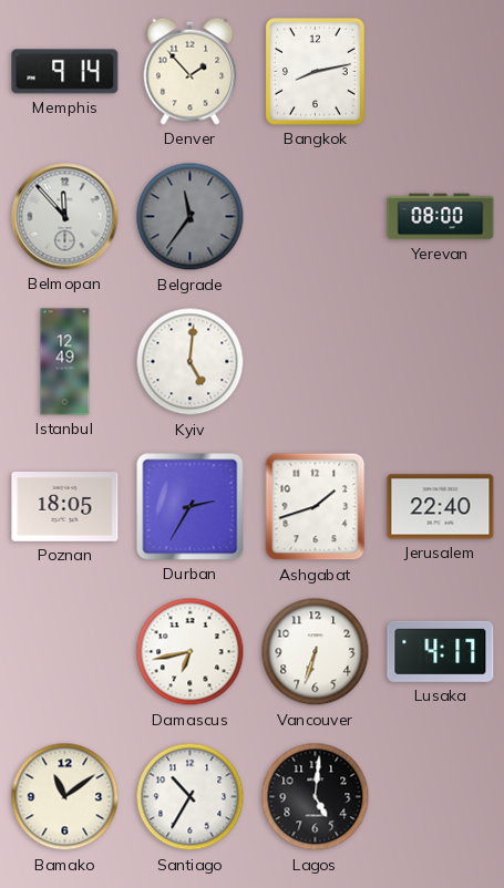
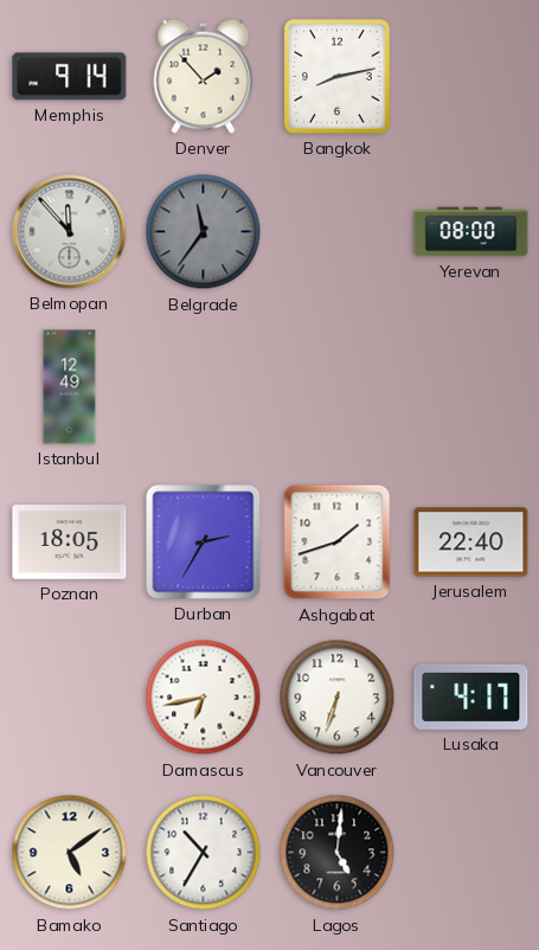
Kyiv: 5:01 -> none
Bamako: 11:09 -> 5:09
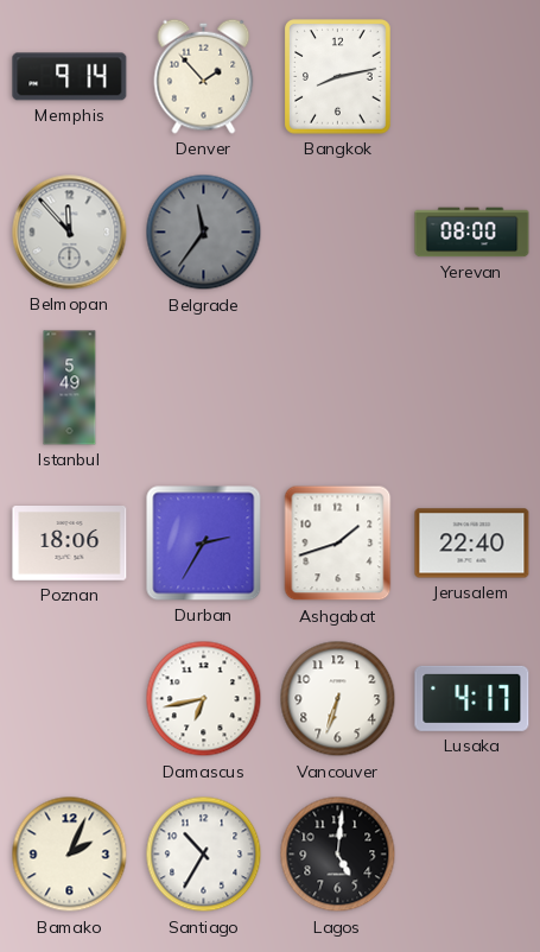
Istanbul: 12:49 -> 5:49
Poznan: 18:05 -> 18:06
Bamako: 5:09 -> 2:04
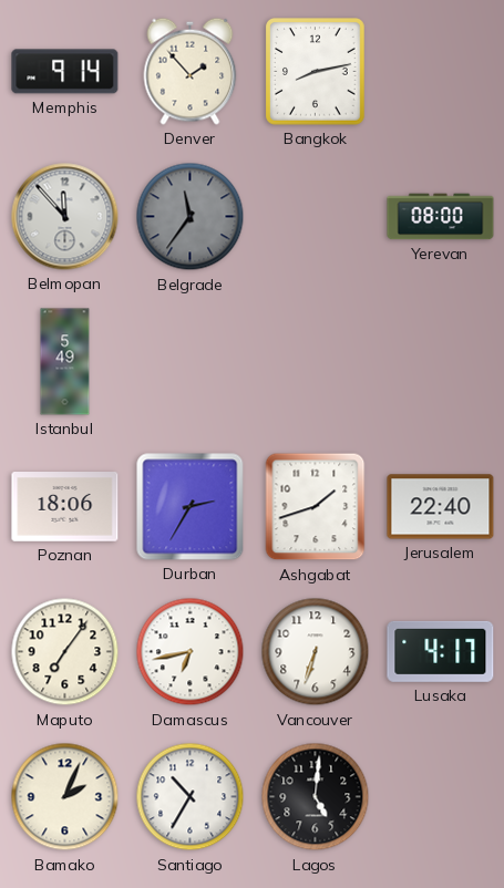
Maputo: none -> 7:06
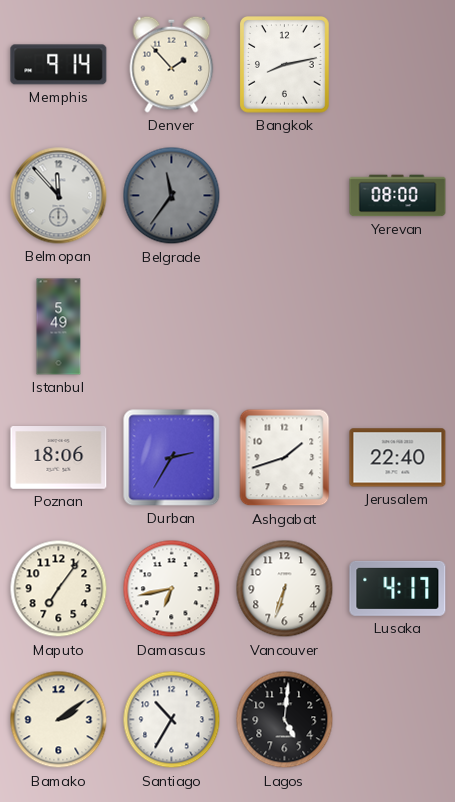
Bamako: 2:04 -> 2:09
